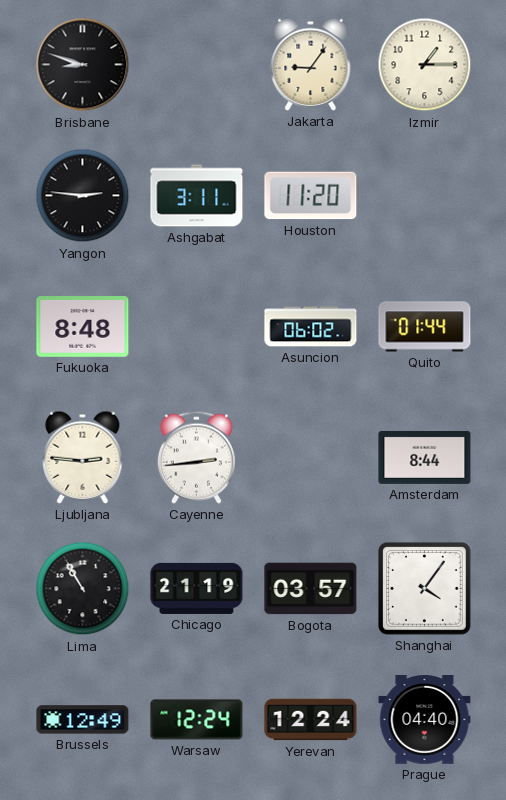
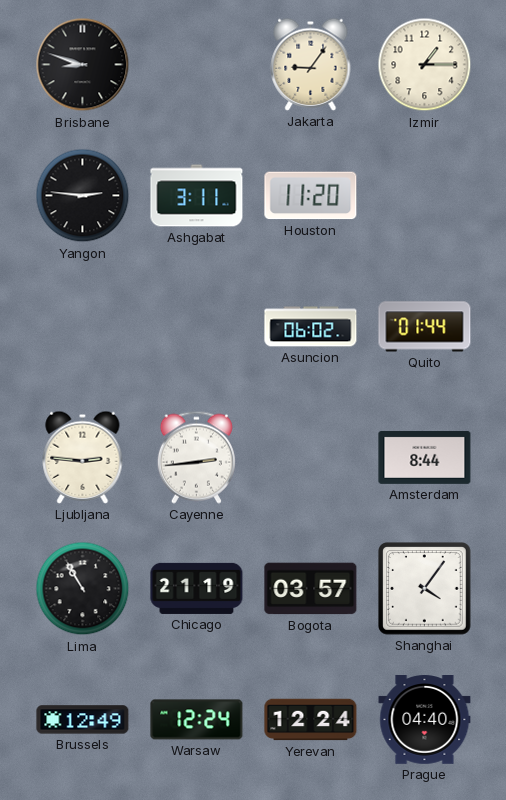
Fukuoka: 8:48 -> none
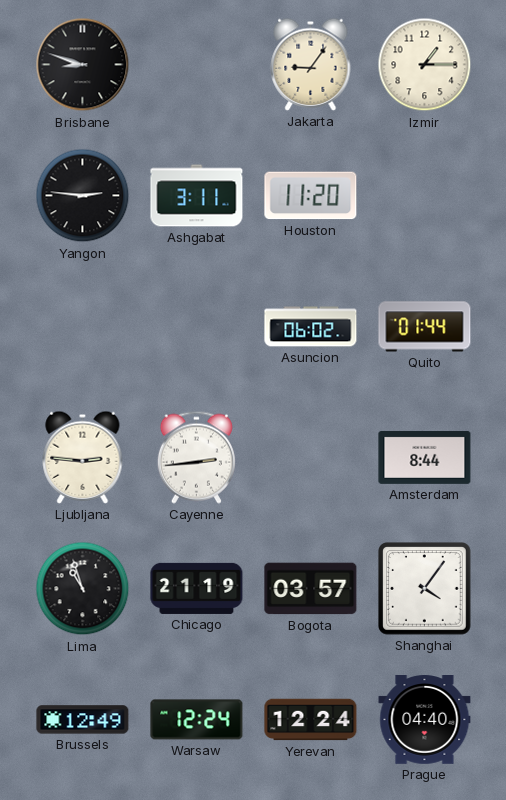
Lima: 10:55 -> 10:57
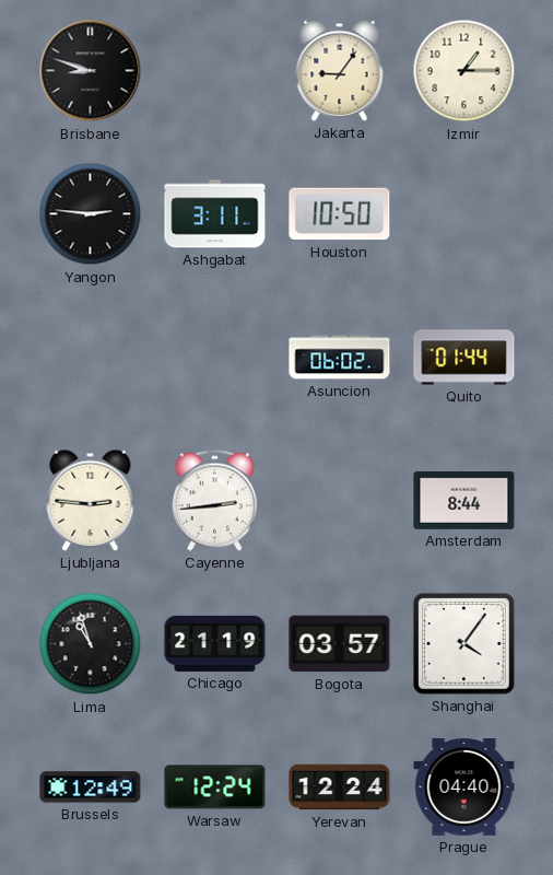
Houston: 11:20 -> 10:50
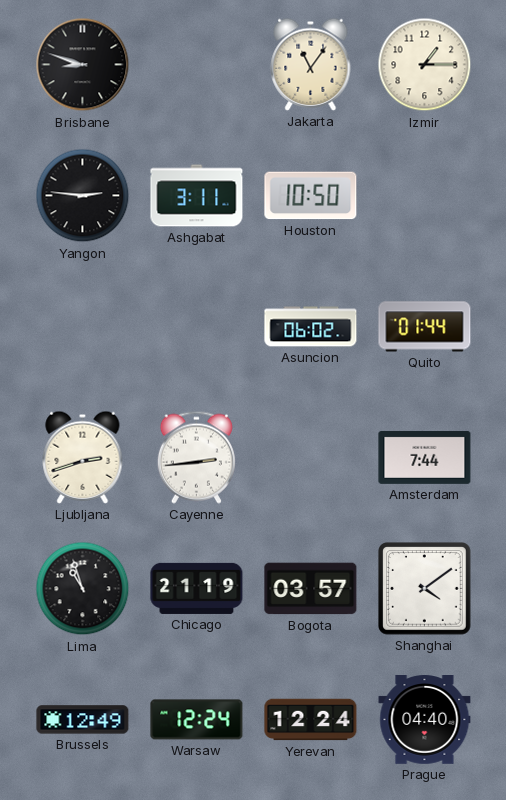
Jakarta: 9:06 -> 11:06
Ljubljana: 2:46 -> 2:42
Amsterdam: 8:44 -> 7:44
Shanghai: 4:06 -> 4:09
